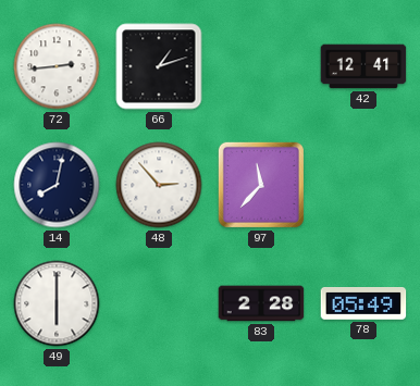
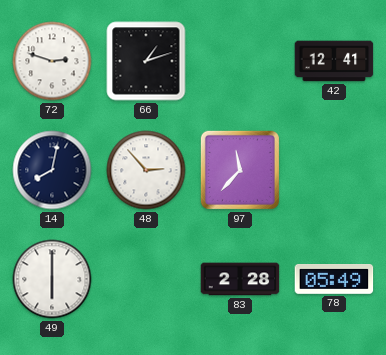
72: 2:44 -> 2:48
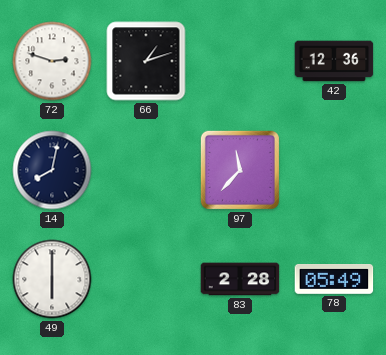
42: 12:41 -> 12:36
48: 2:53 -> none
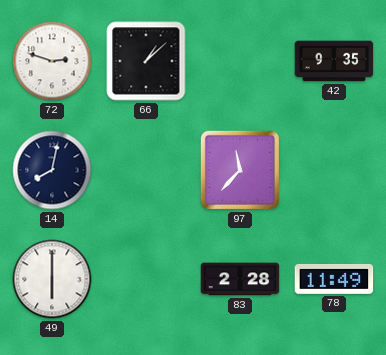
66: 1:12 -> 1:08
42: 12:36 -> 9:35
78: 05:49 -> 11:49
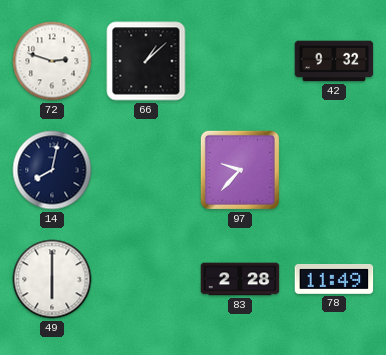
42: 9:35 -> 9:32
97: 11:37 -> 9:37
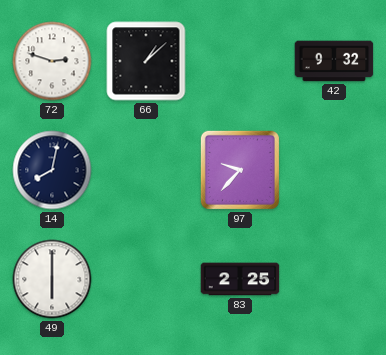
83: 2:28 -> 2:25
78: 11:49 -> none
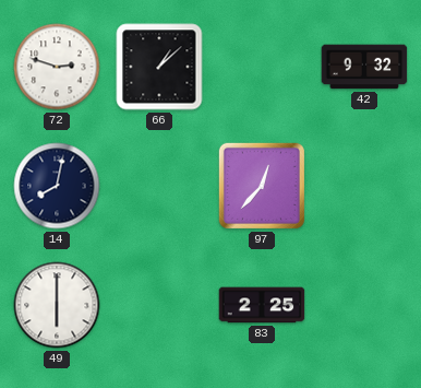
97: 9:37 -> 12:37
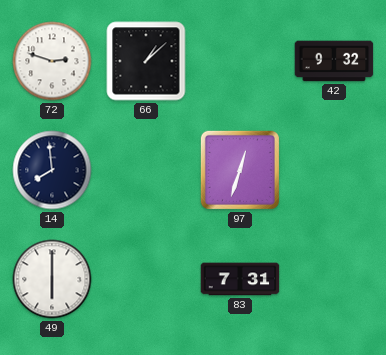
14: 8:02 -> 7:59
97: 12:37 -> 12:33
83: 2:25 -> 7:31
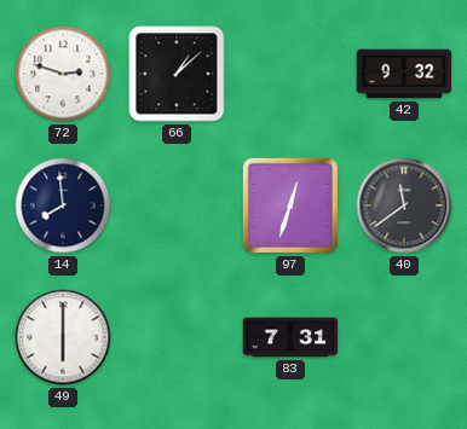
40: none -> 11:39
